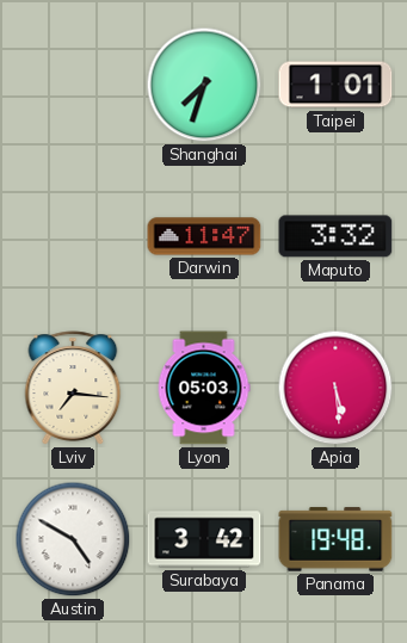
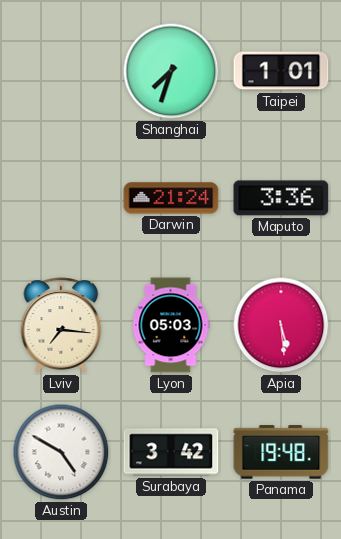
Darwin: 11:47 -> 21:24
Maputo: 3:32 -> 3:36
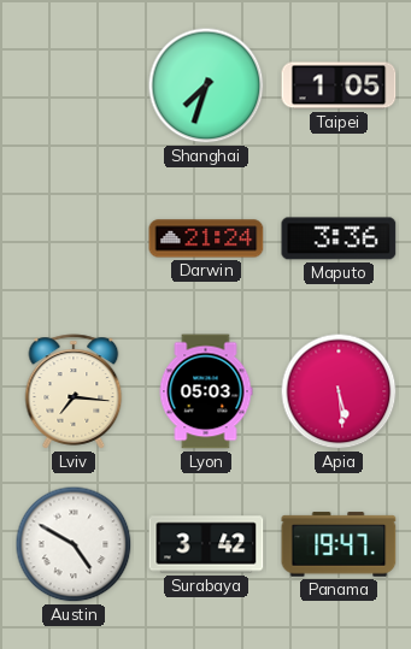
Taipei: 1:01 -> 1:05
Panama: 19:48 -> 19:47
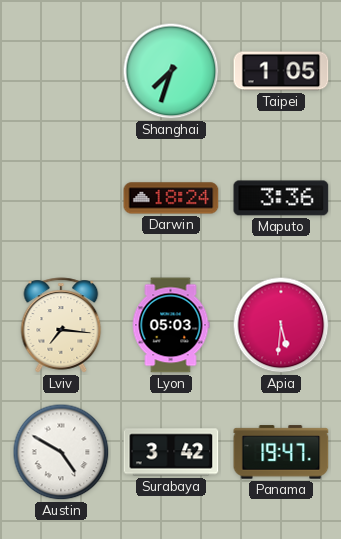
Darwin: 21:24 -> 18:24
Apia: 5:29 -> 5:31
